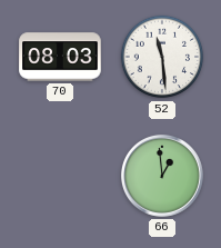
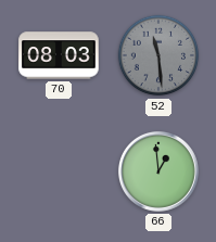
52 dial: white -> grey
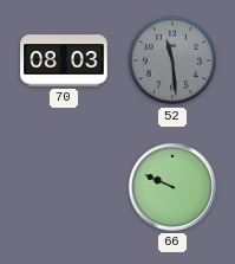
66: 12:59 -> 9:49
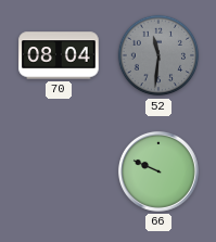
70: 08:03 -> 08:04
52: 11:29 -> 11:31
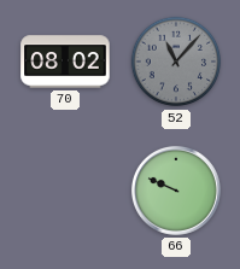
70: 08:04 -> 08:02
52: 11:31 -> 11:07
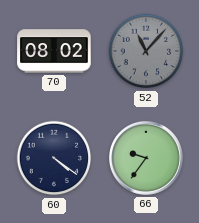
60: none -> 4:21
66: 9:49 -> 9:36
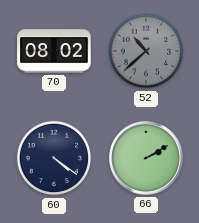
52: 11:07 -> 10:38
66: 9:36 -> 2:10
